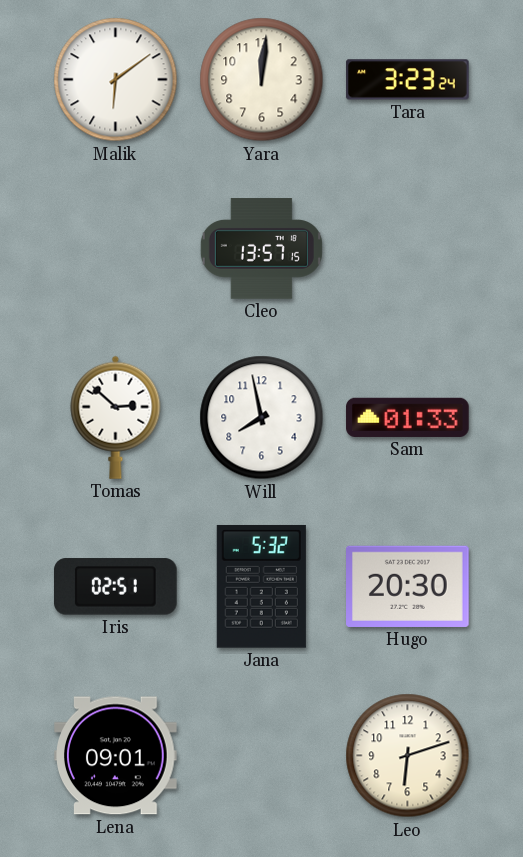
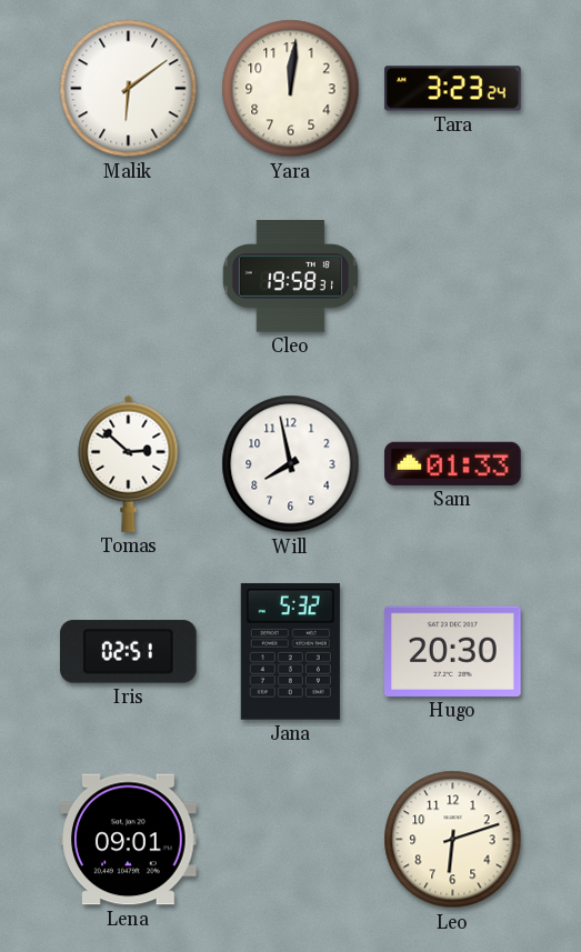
Cleo: 13:57 -> 19:58
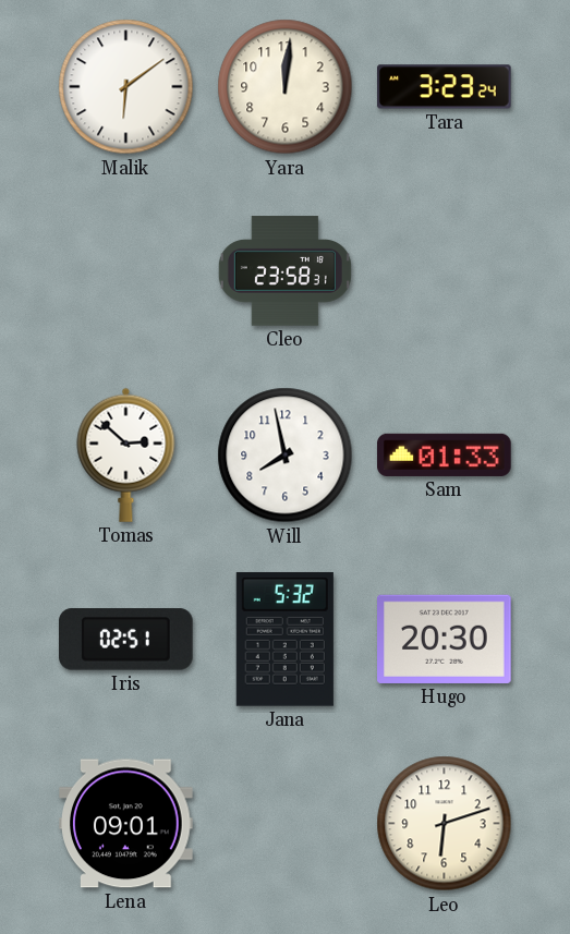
Cleo: 19:58 -> 23:58
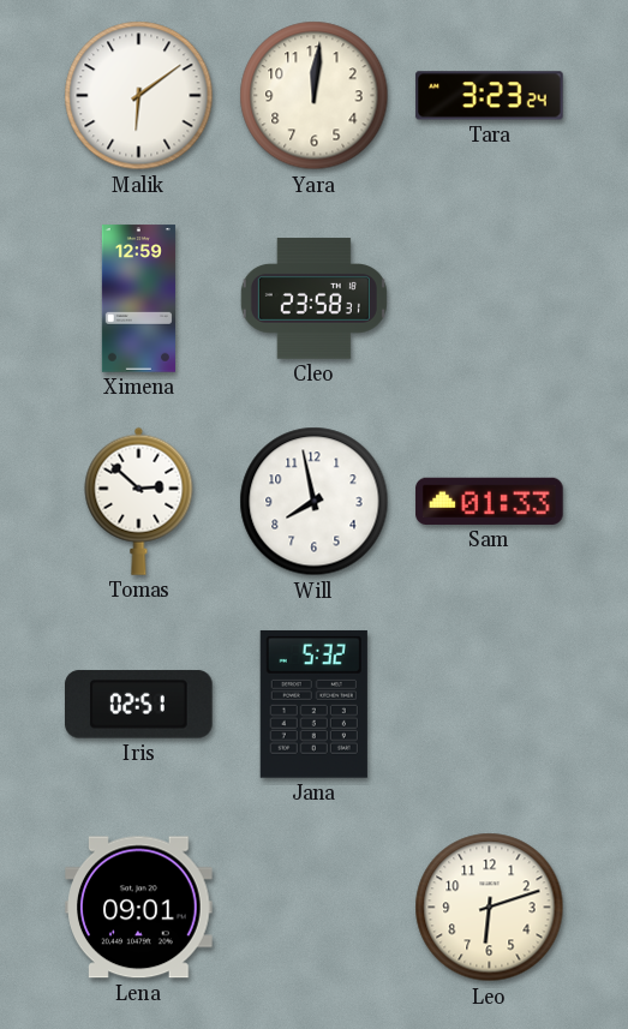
Ximena: none -> 12:59
Hugo: 20:30 -> none
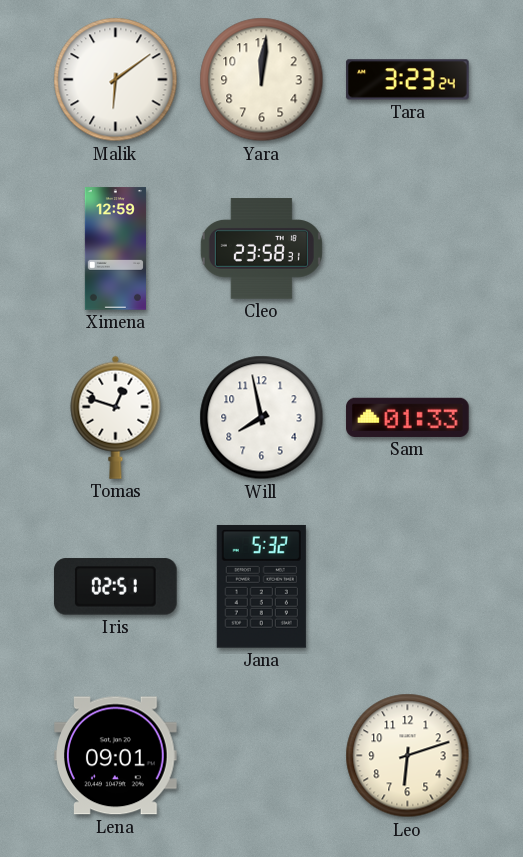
Tomas: 2:52 -> 12:48
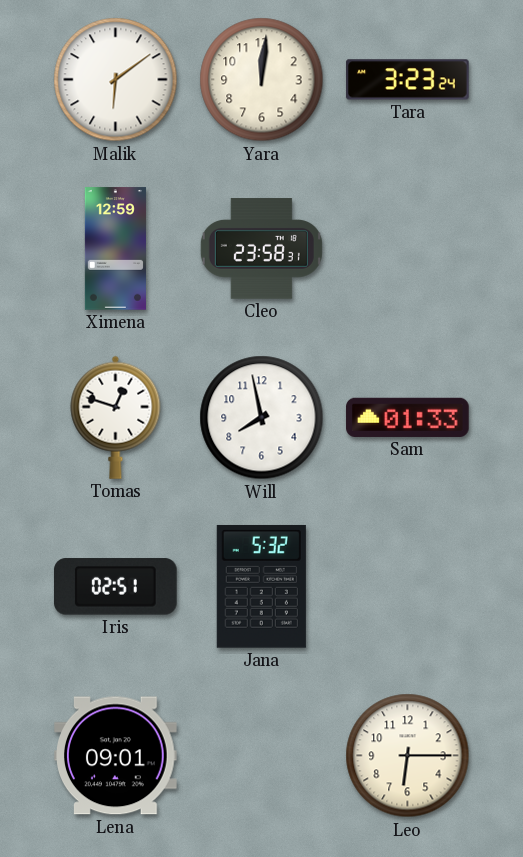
Leo: 6:12 -> 6:15
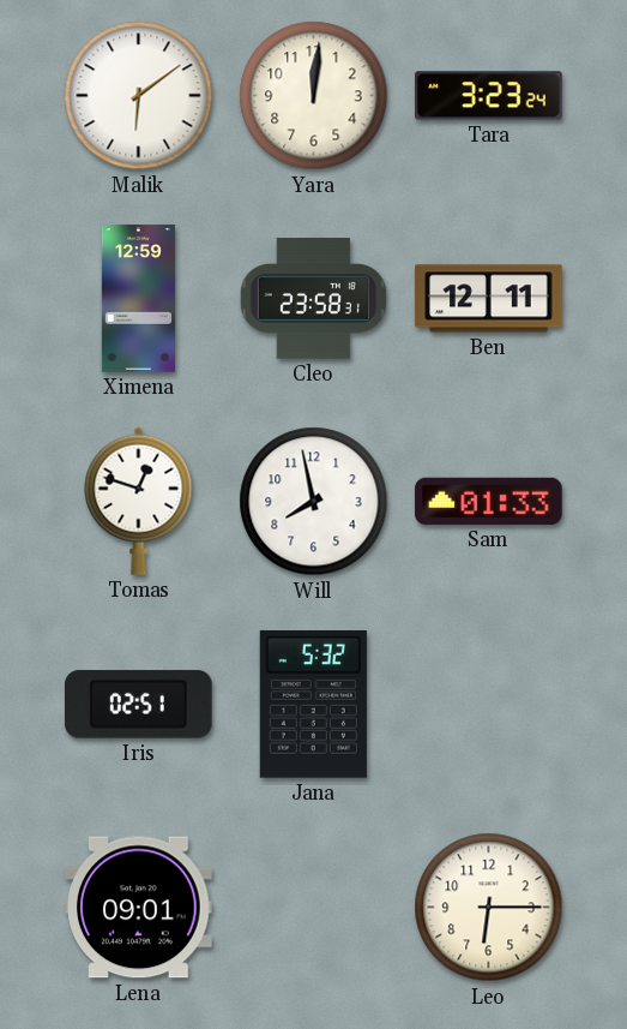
Ben: none -> 12:11
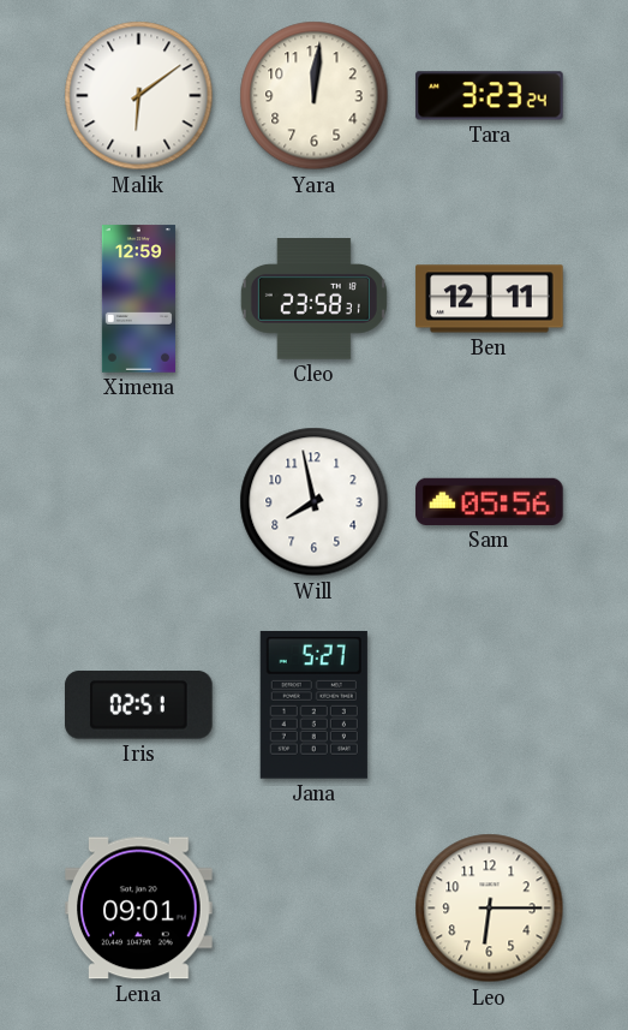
Tomas: 12:48 -> none
Sam: 01:33 -> 05:56
Jana: 5:32 -> 5:27
